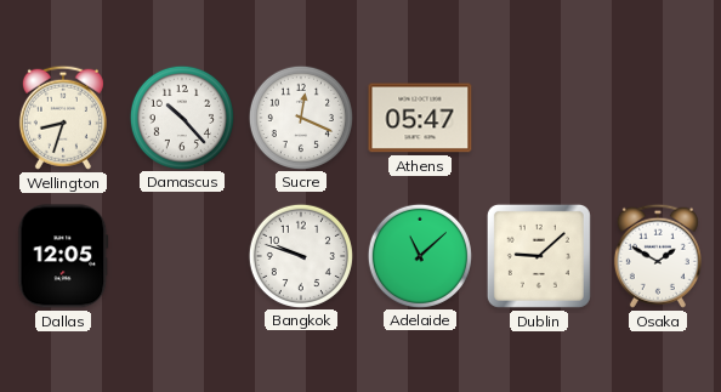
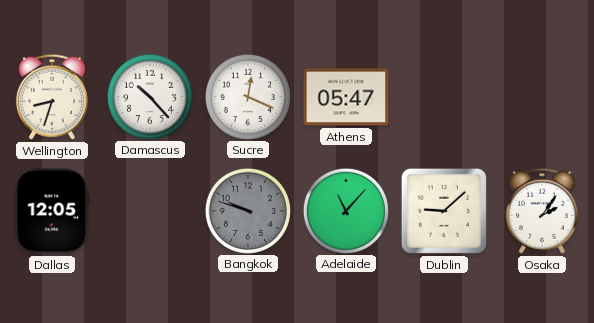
Bangkok dial: white -> grey
Adelaide: 11:08 -> 11:07
Osaka: 1:50 -> 2:06
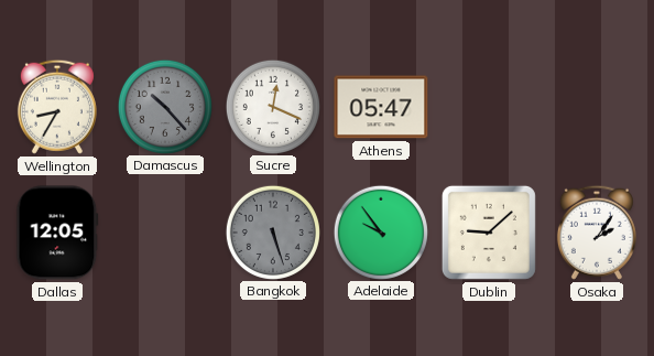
Wellington: 8:33 -> 8:35
Damascus dial: white -> grey
Bangkok: 9:48 -> 5:27
Adelaide: 11:07 -> 9:54
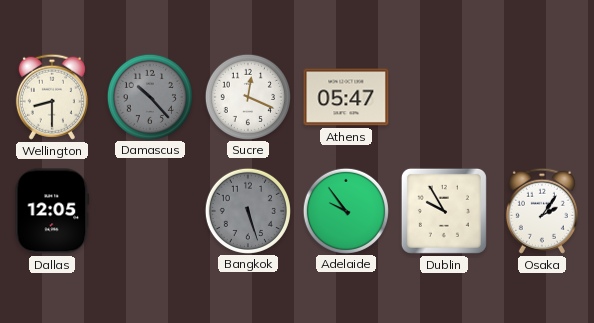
Wellington: 8:35 -> 8:30
Dublin: 9:08 -> 9:55
